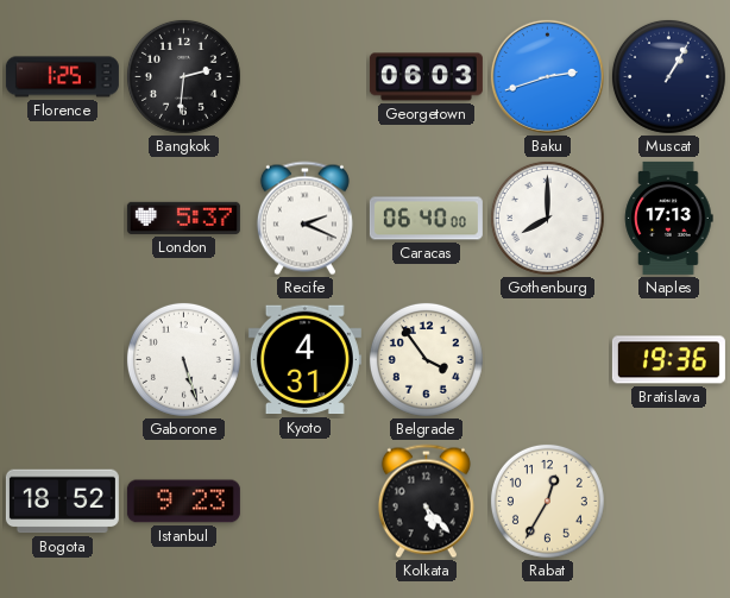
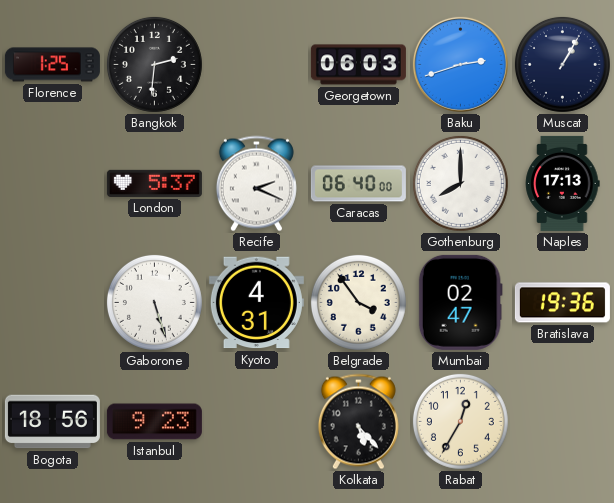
Mumbai: none -> 02:47
Bogota: 18:52 -> 18:56
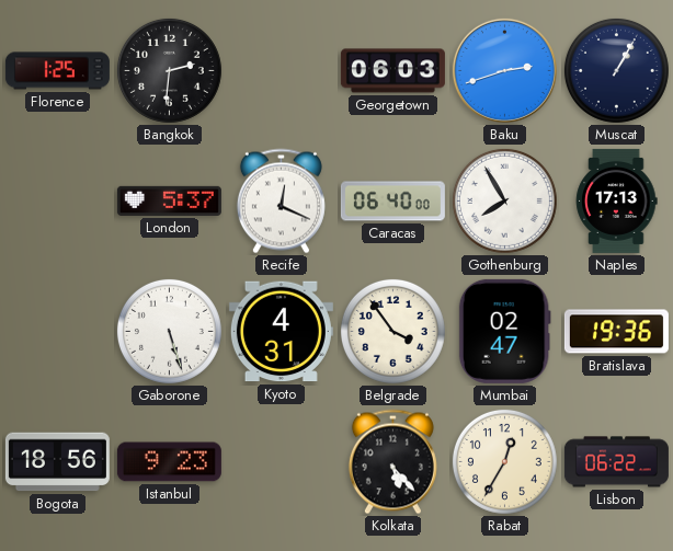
Recife: 2:19 -> 12:19
Gothenburg: 8:00 -> 7:55
Lisbon: none -> 06:22
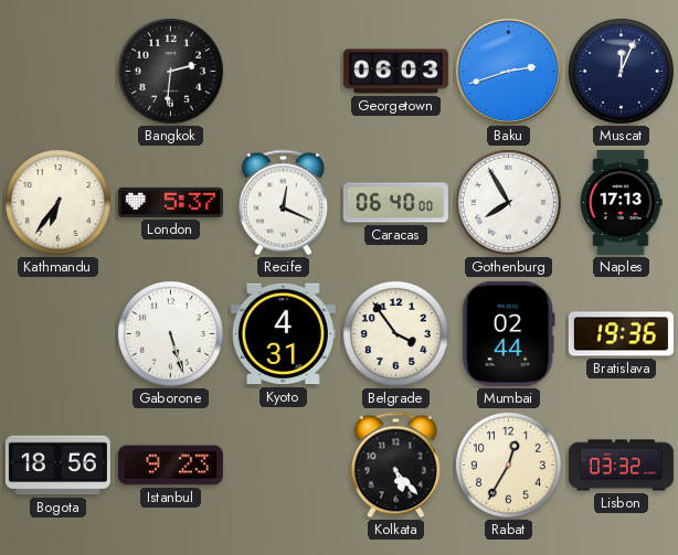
Florence: 1:25 -> none
Muscat: 1:05 -> 12:04
Kathmandu: none -> 6:36
Mumbai: 02:47 -> 02:44
Lisbon: 06:22 -> 03:32
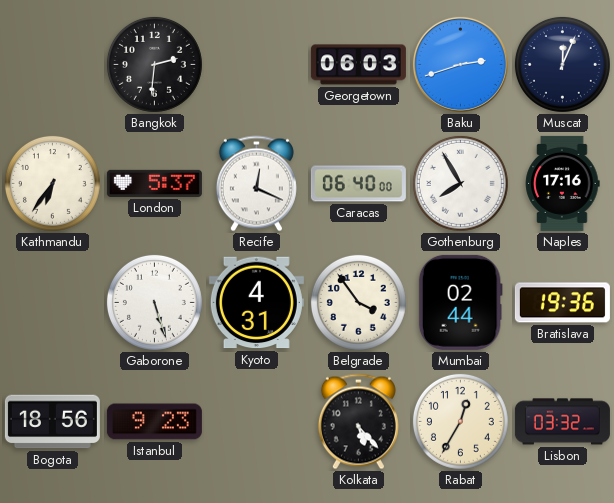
Naples: 17:13 -> 17:16
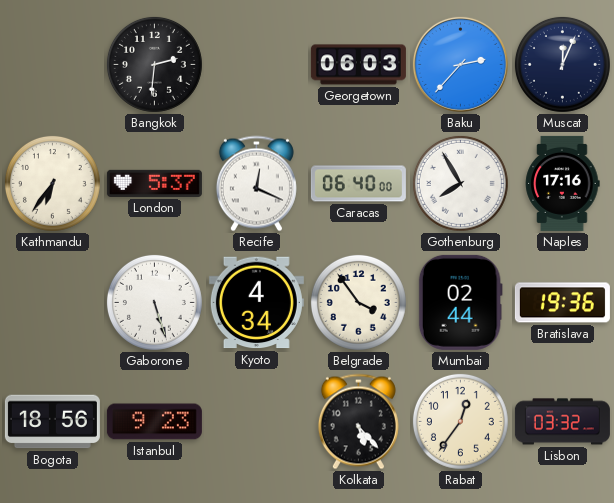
Baku: 2:42 -> 2:37
Kyoto: 4:31 -> 4:34
Rabat: 12:35 -> 12:36
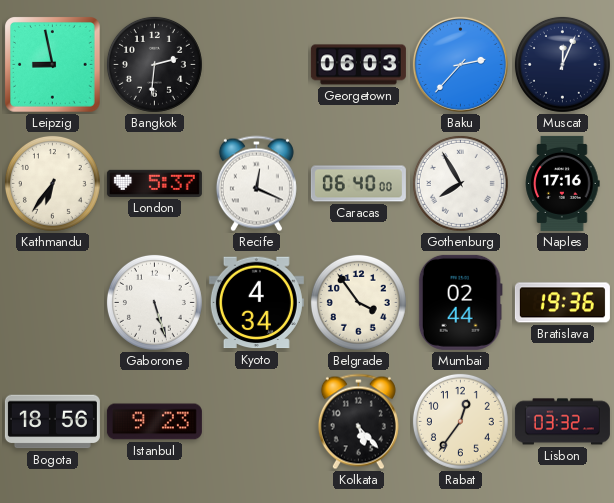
Leipzig: none -> 8:58
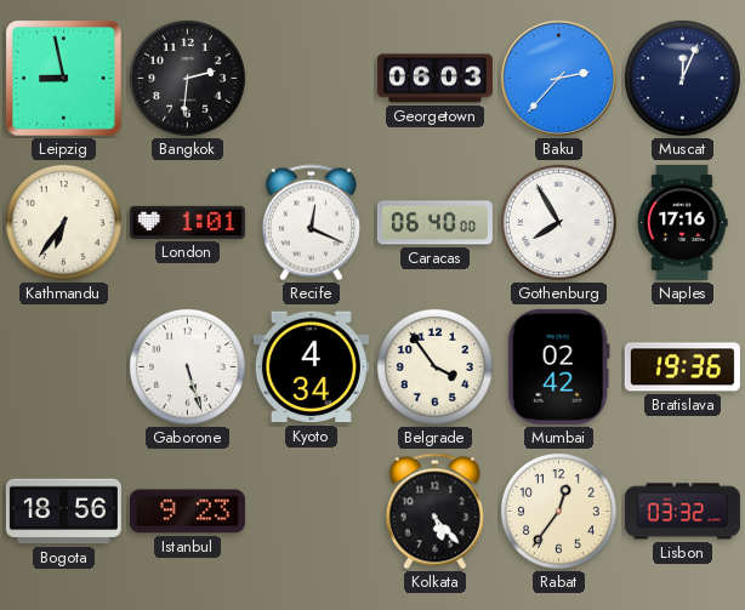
London: 5:37 -> 1:01
Mumbai: 02:44 -> 02:42
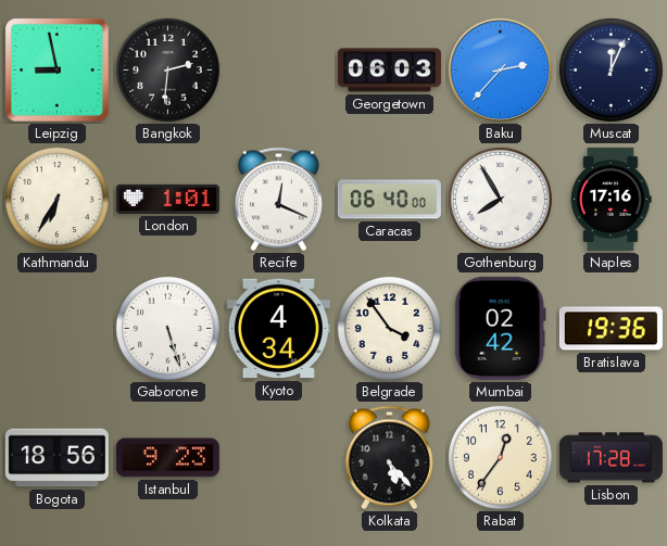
Kathmandu: 6:36 -> 6:35
Lisbon: 03:32 -> 17:28
